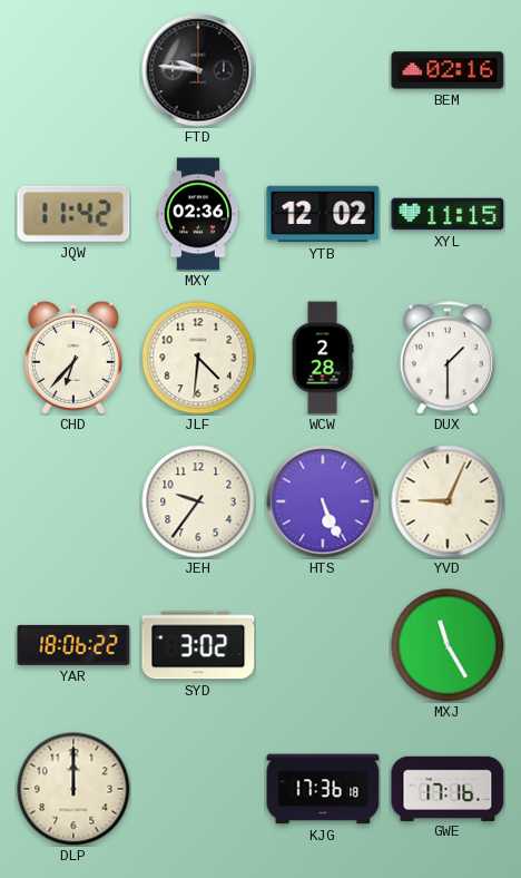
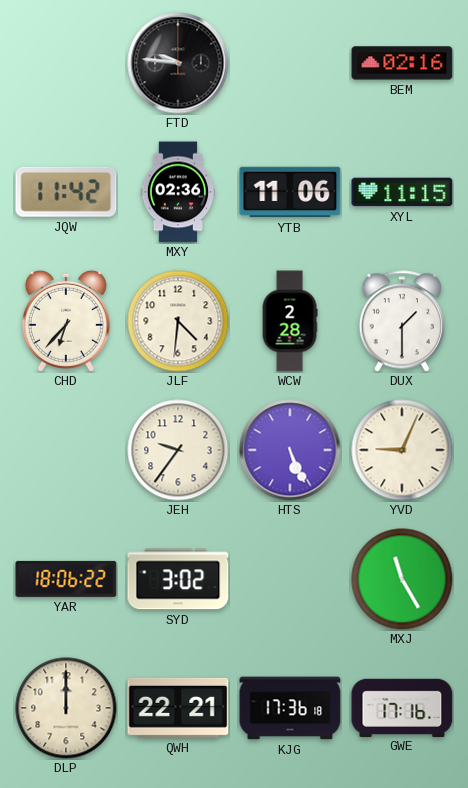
YTB: 12:02 -> 11:06
QWH: none -> 22:21
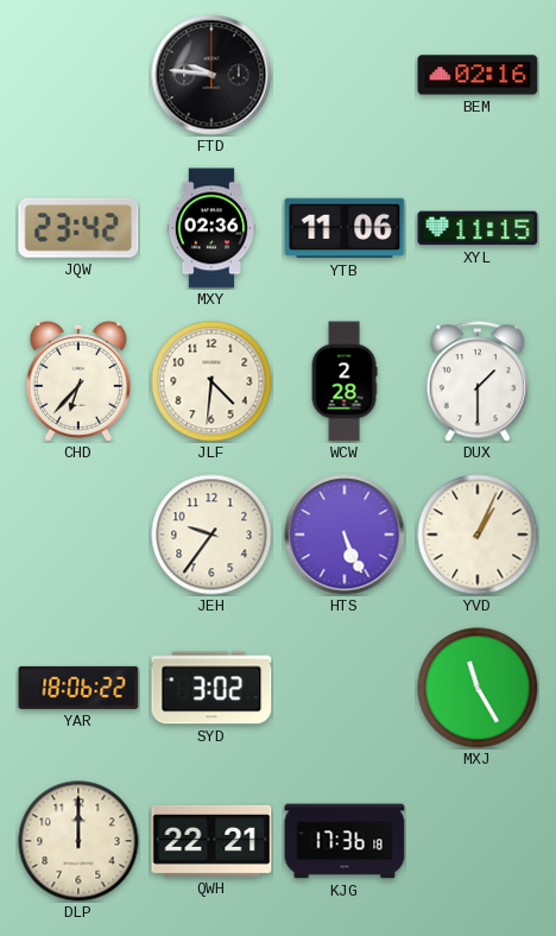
JQW: 11:42 -> 23:42
YVD: 9:04 -> 1:04
GWE: 17:16 -> none
